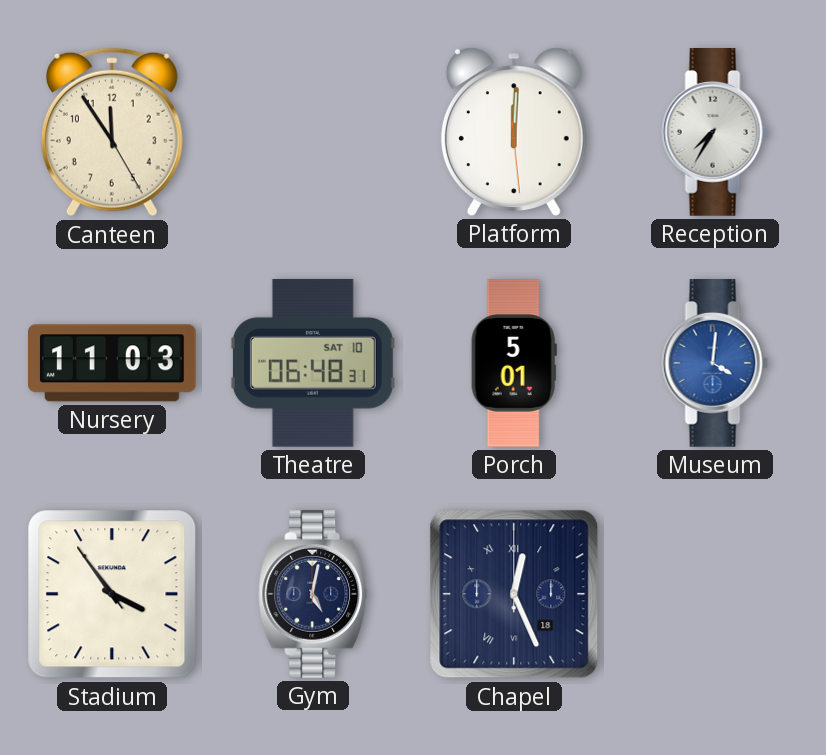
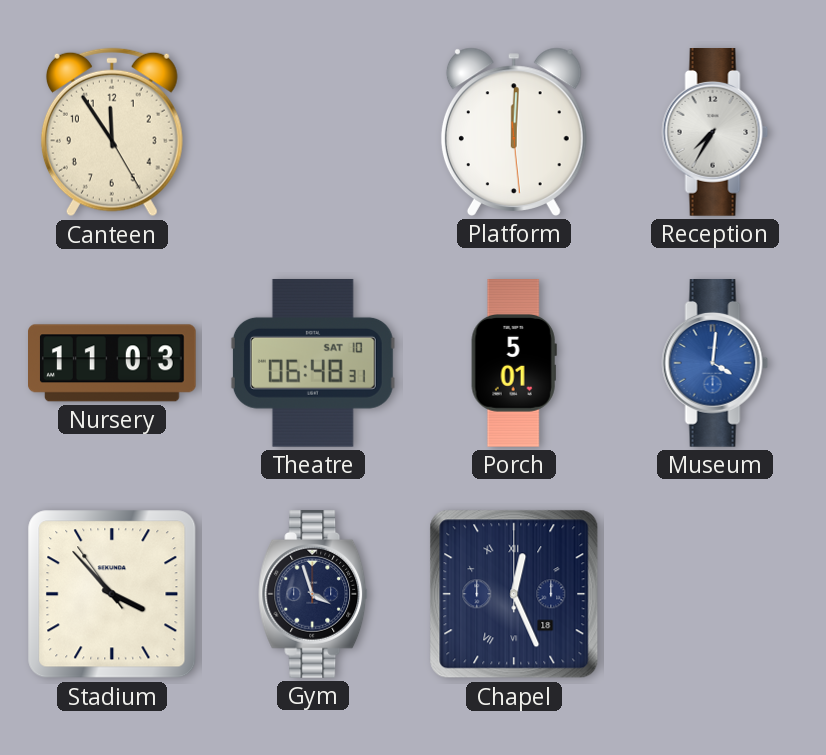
Stadium: 3:53 -> 3:52
Gym: 5:02 -> 3:57
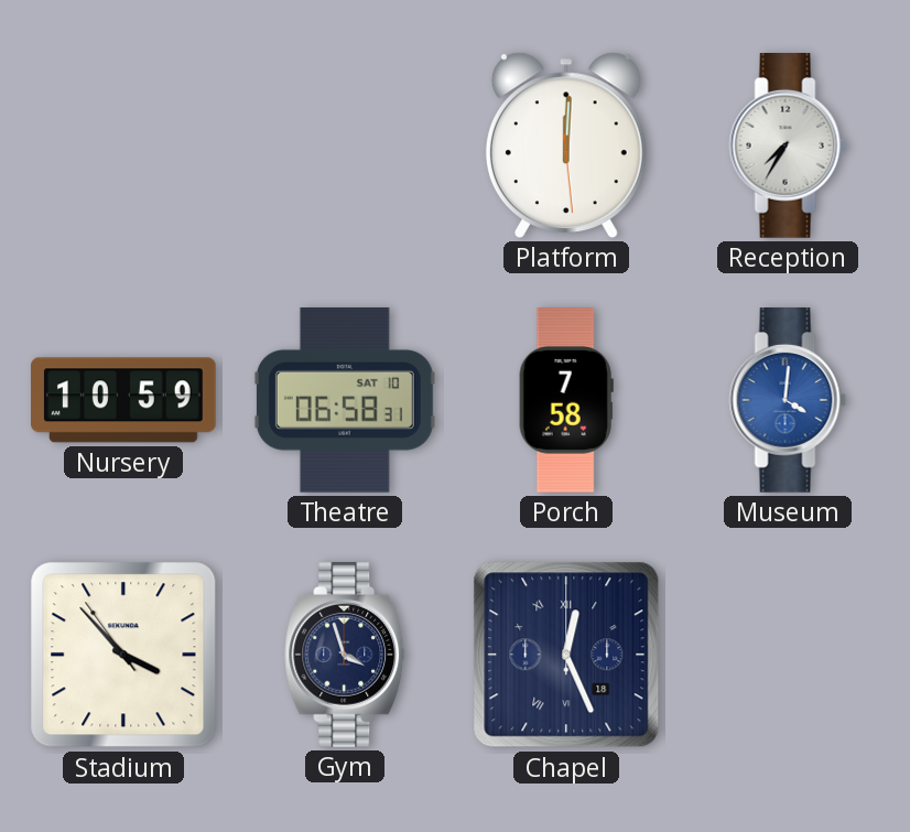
Canteen: 11:54 -> none
Nursery: 11:03 -> 10:59
Theatre: 06:48 -> 06:58
Porch: 5:01 -> 7:58
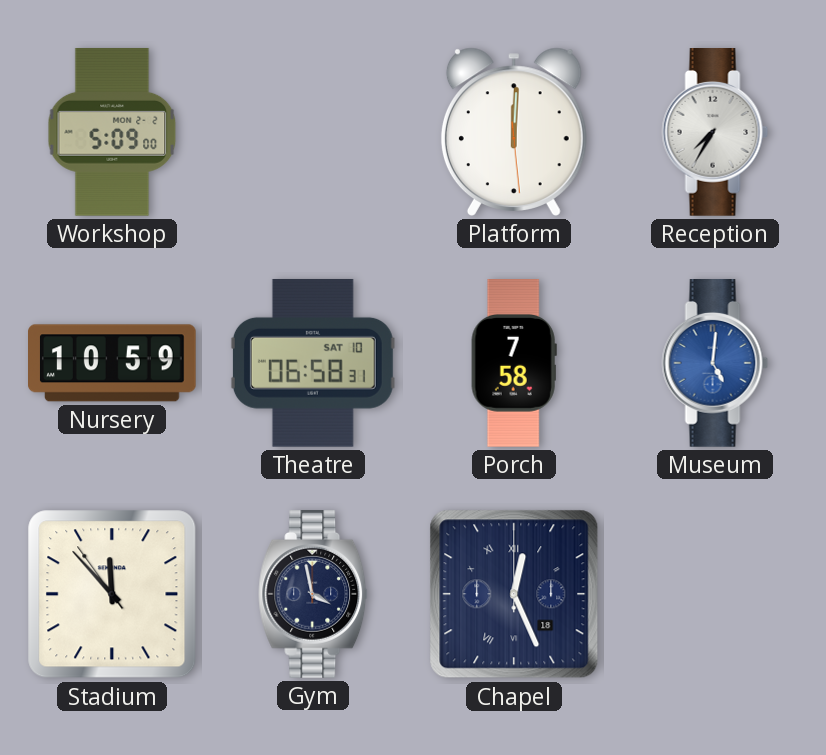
Workshop: none -> 5:09
Museum: 4:01 -> 5:01
Stadium: 3:52 -> 11:52
Gym: 3:57 -> 3:58
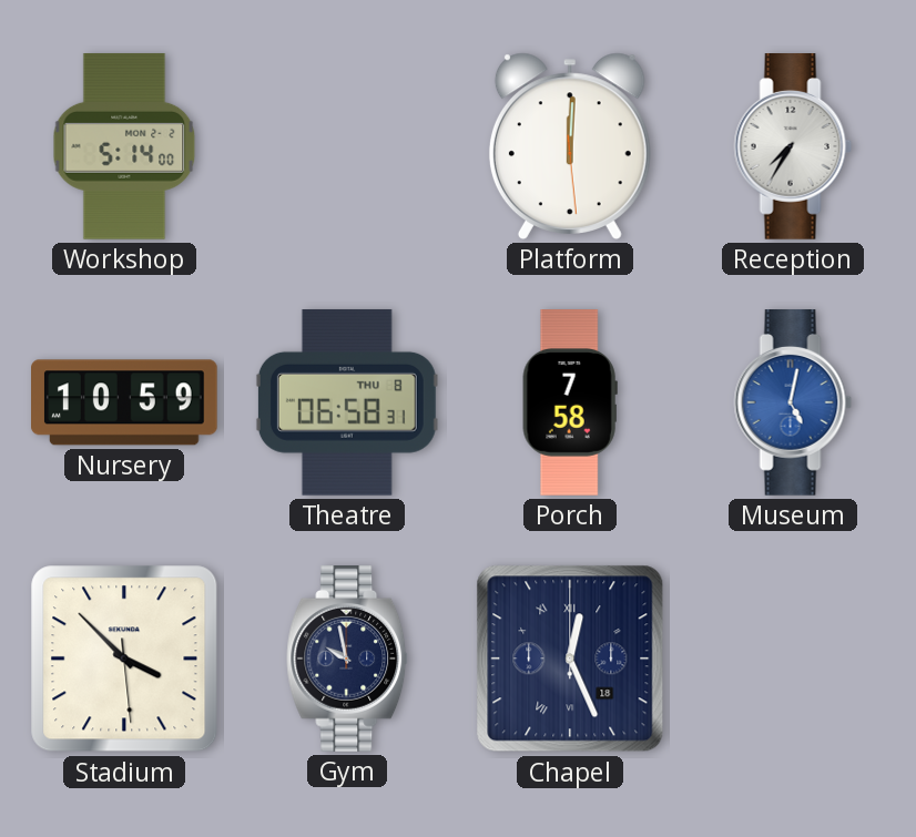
Workshop: 5:09 -> 5:14
Theatre date: SAT 10 -> THU 8
Museum: 5:01 -> 5:02
Stadium: 11:52 -> 3:52
Gym: 3:58 -> 9:58
